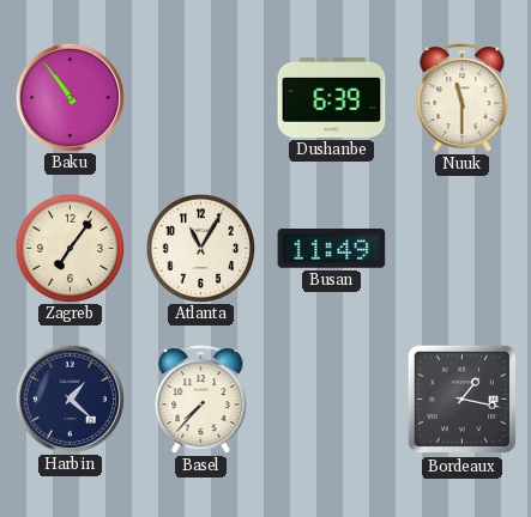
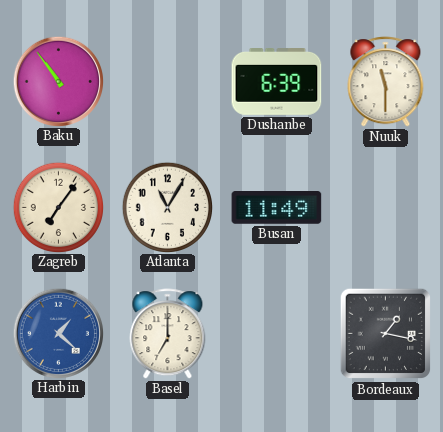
Harbin dial: navy -> blue
Basel: 7:37 -> 7:00
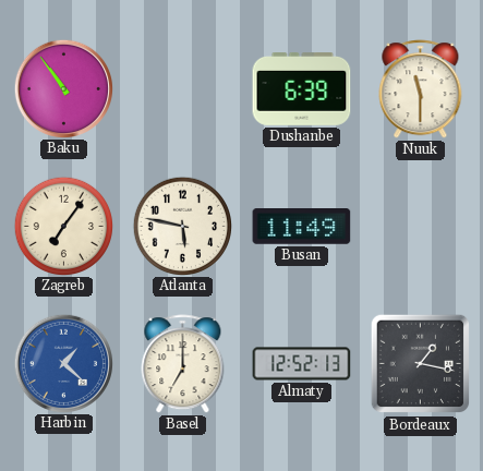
Atlanta: 11:05 -> 5:47
Almaty: none -> 12:52
